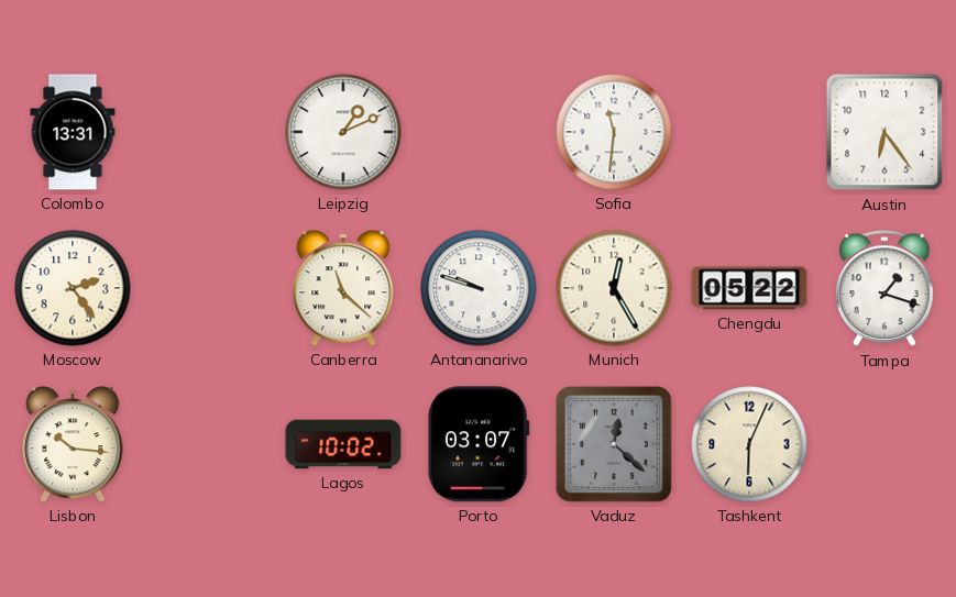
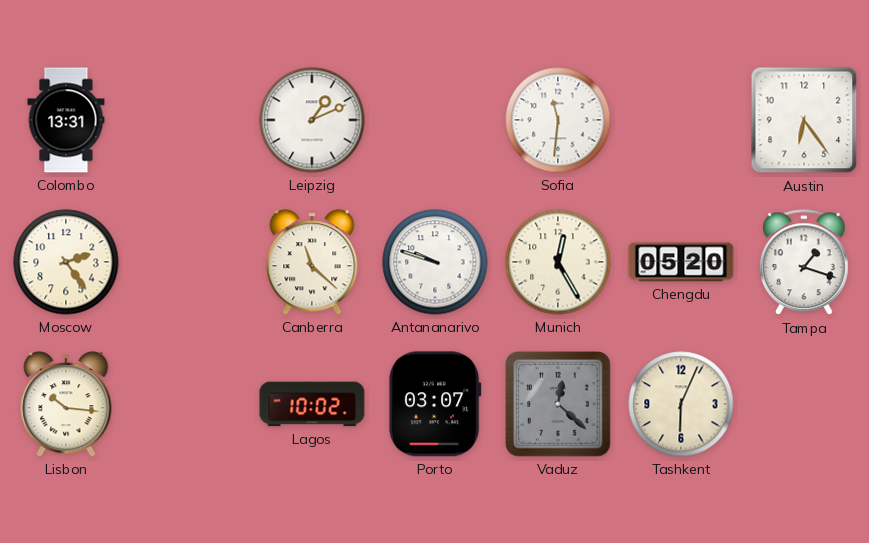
Chengdu: 05:22 -> 05:20
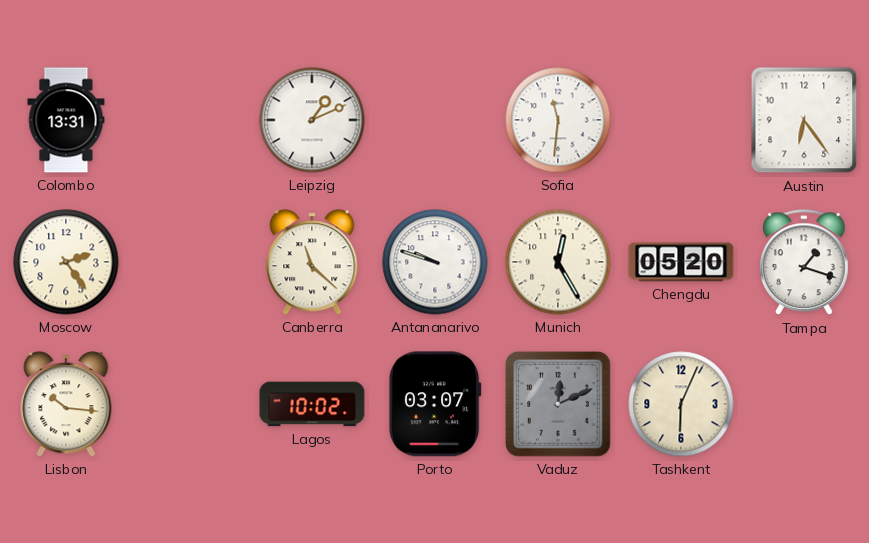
Vaduz: 12:22 -> 12:11
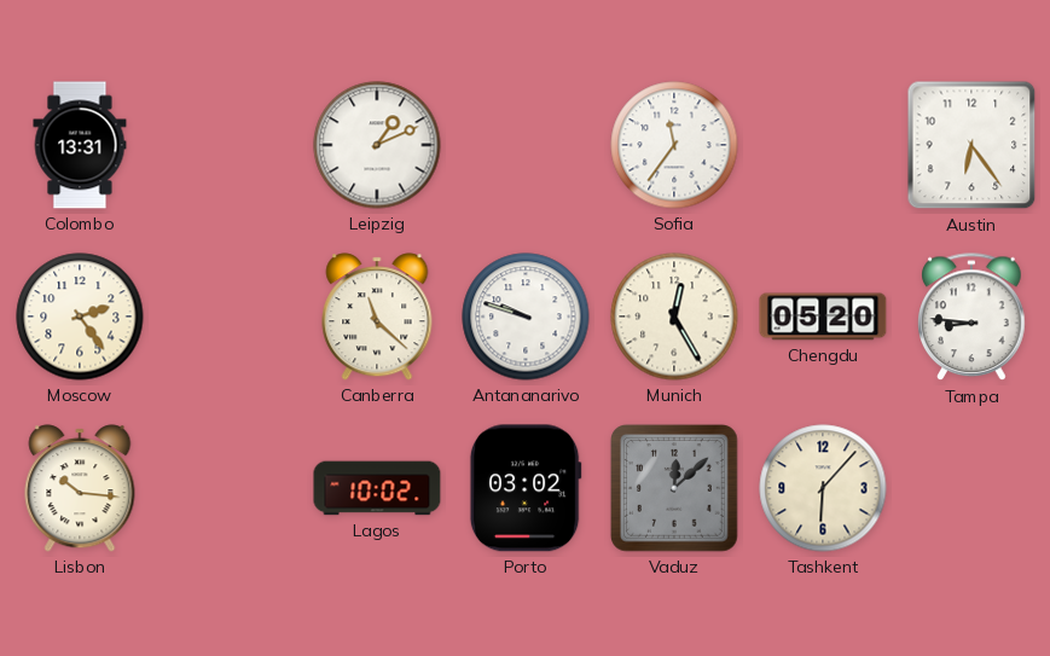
Sofia: 11:31 -> 11:36
Tampa: 1:18 -> 8:46
Porto: 03:07 -> 03:02
Vaduz: 12:11 -> 12:08
Tashkent: 6:04 -> 6:07
